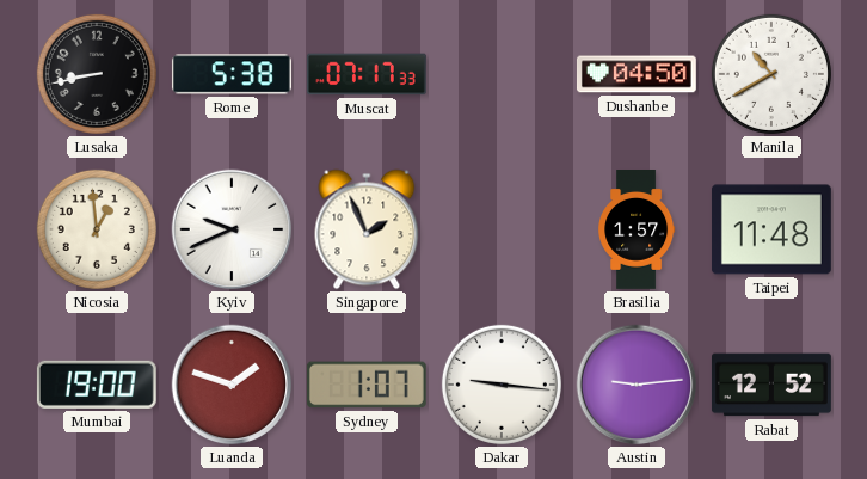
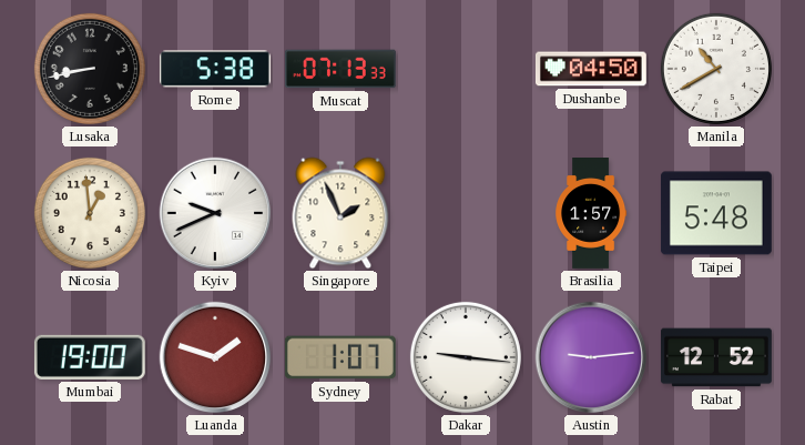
Muscat: 07:17 -> 07:13
Taipei: 11:48 -> 5:48
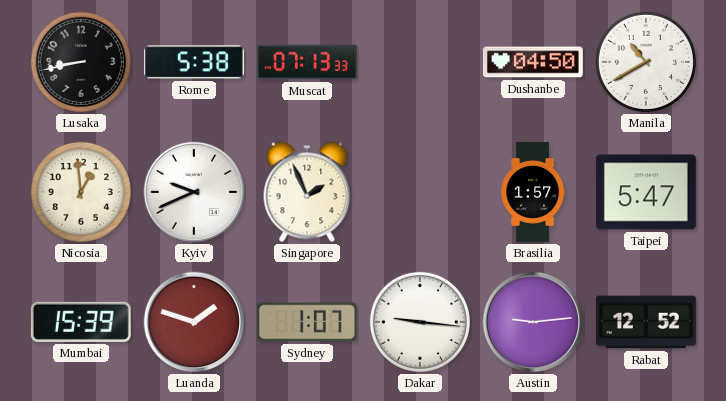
Taipei: 5:48 -> 5:47
Mumbai: 19:00 -> 15:39
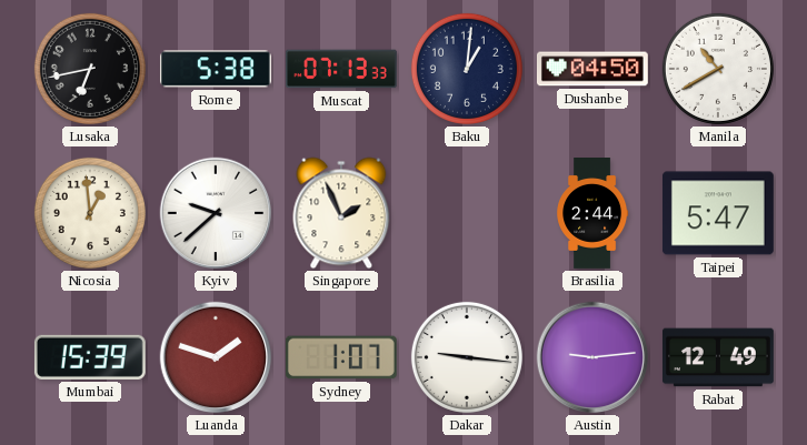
Lusaka: 8:43 -> 6:43
Baku: none -> 1:01
Kyiv: 9:41 -> 9:38
Brasilia: 1:57 -> 2:44
Rabat: 12:52 -> 12:49
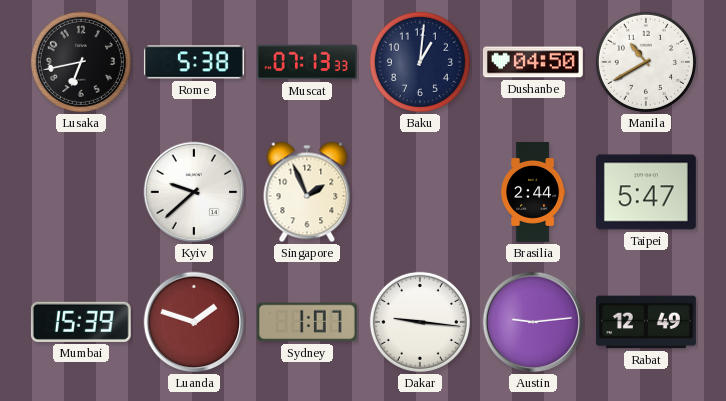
Nicosia: 12:59 -> none
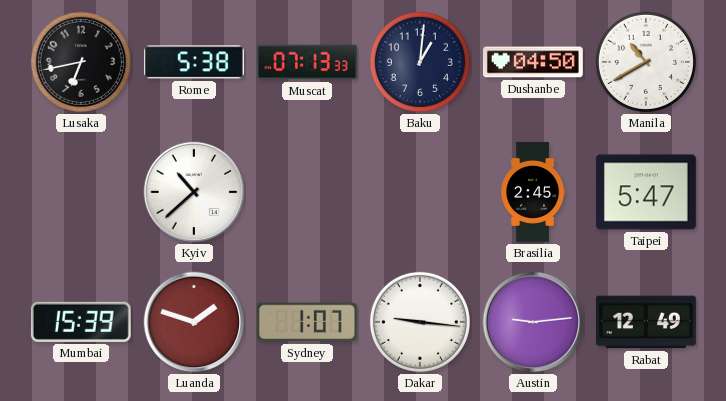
Kyiv: 9:38 -> 10:38
Singapore: 1:56 -> none
Brasilia: 2:44 -> 2:45
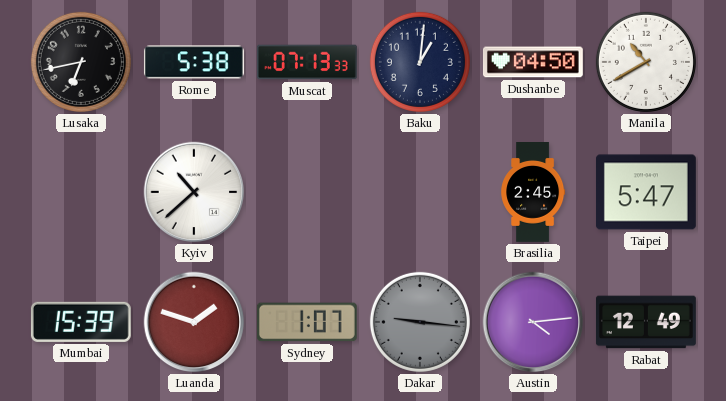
Dakar dial: white -> grey
Austin: 9:14 -> 4:14
